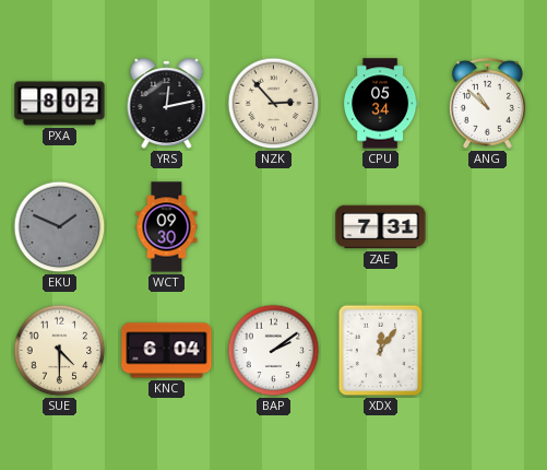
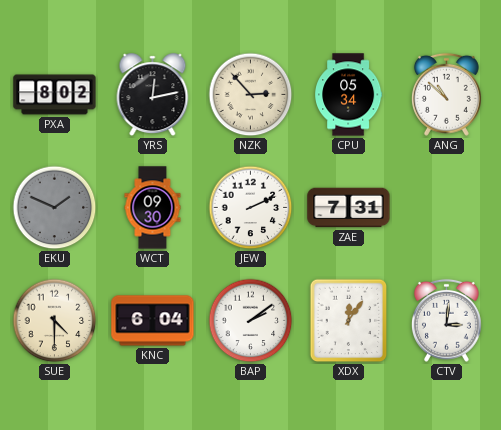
JEW: none -> 2:11
CTV: none -> 3:01
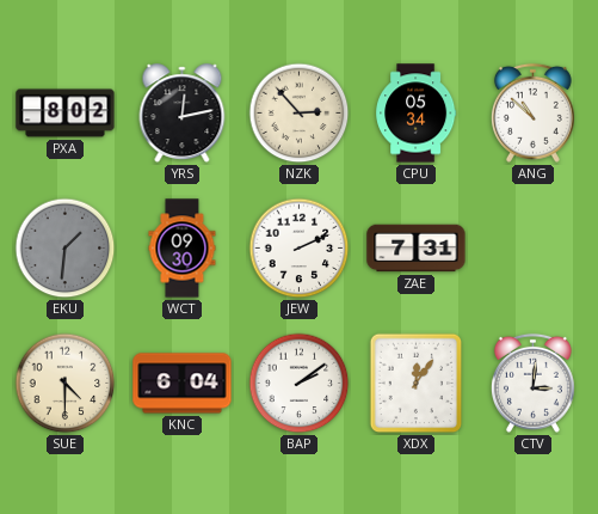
EKU: 1:49 -> 1:31
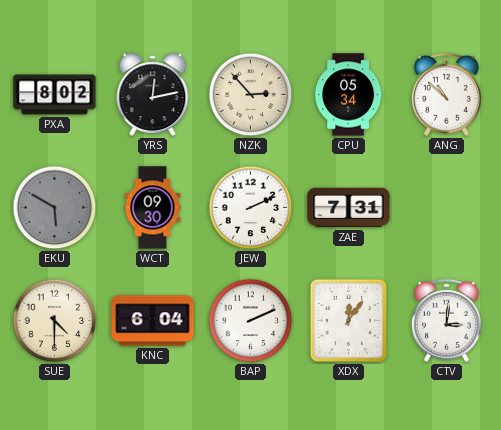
EKU: 1:31 -> 5:50
BAP: 2:09 -> 2:11
